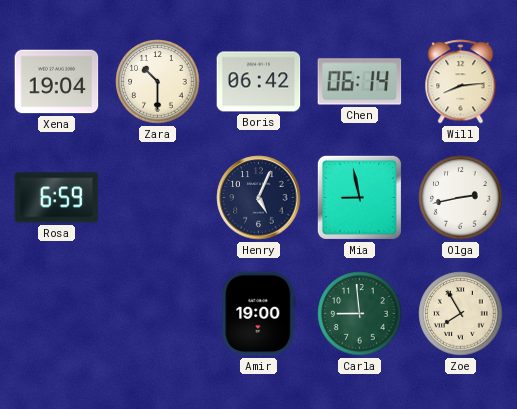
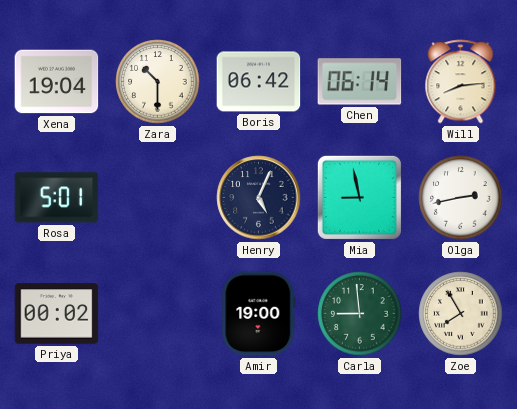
Rosa: 6:59 -> 5:01
Priya: none -> 00:02
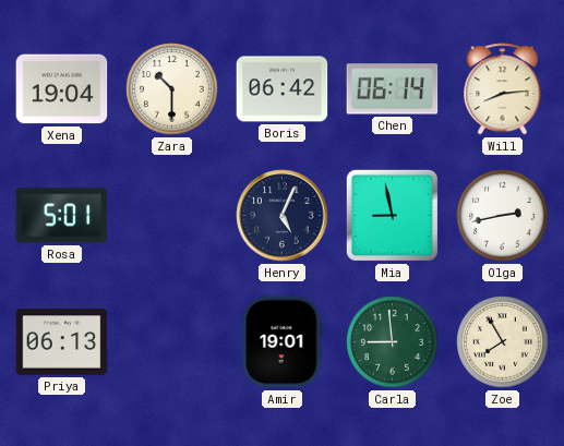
Priya: 00:02 -> 06:13
Amir: 19:00 -> 19:01
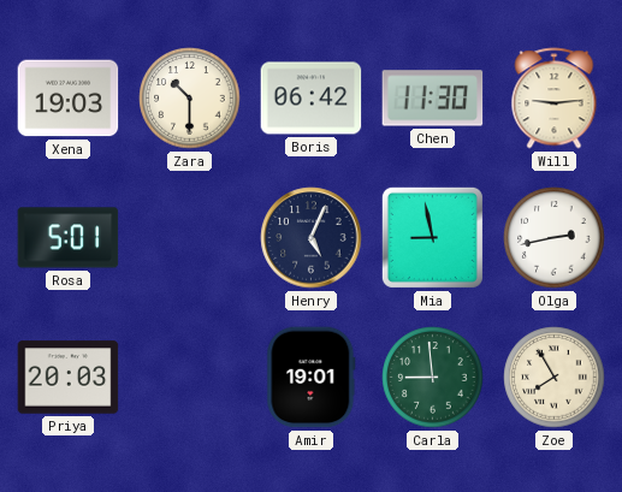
Xena: 19:04 -> 19:03
Chen: 06:14 -> 11:30
Will: 8:14 -> 9:14
Priya: 06:13 -> 20:03
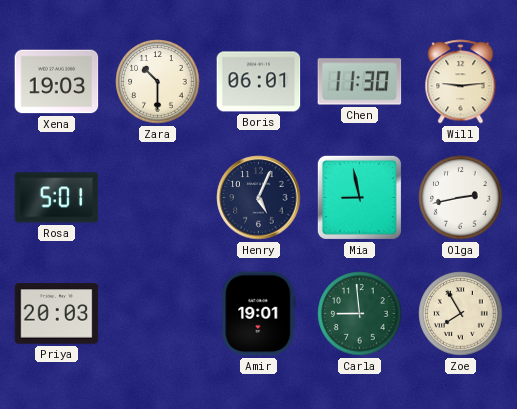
Boris: 06:42 -> 06:01
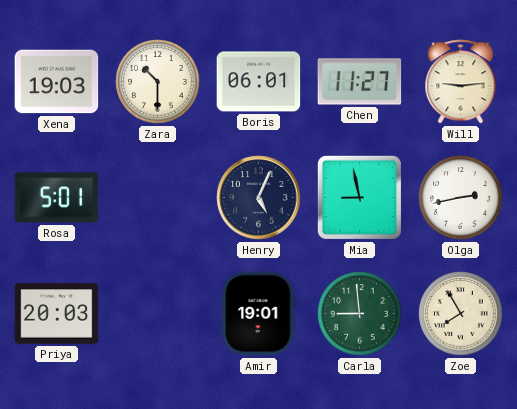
Chen: 11:30 -> 11:27
